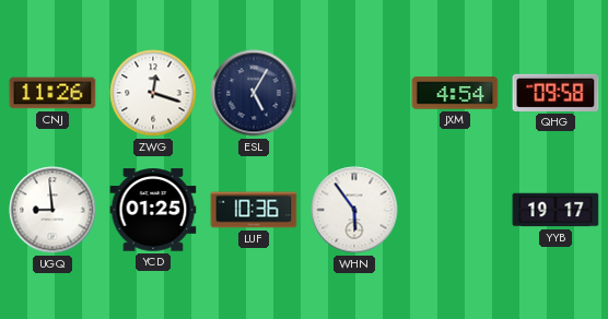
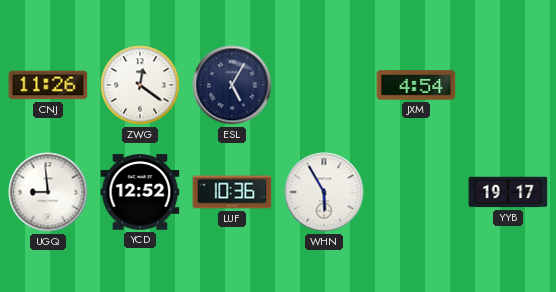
ZWG: 12:18 -> 12:21
QHG: 09:58 -> none
YCD: 01:25 -> 12:52
WHN: 5:54 -> 5:55
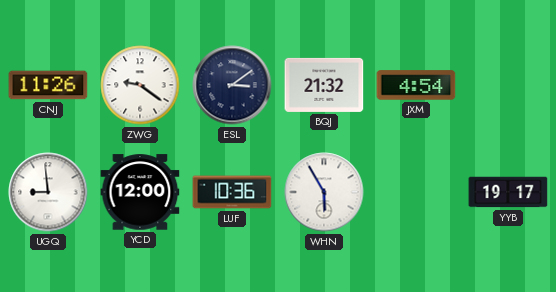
ZWG: 12:21 -> 9:21
ESL: 5:05 -> 3:09
BQJ: none -> 21:32
YCD: 12:52 -> 12:00
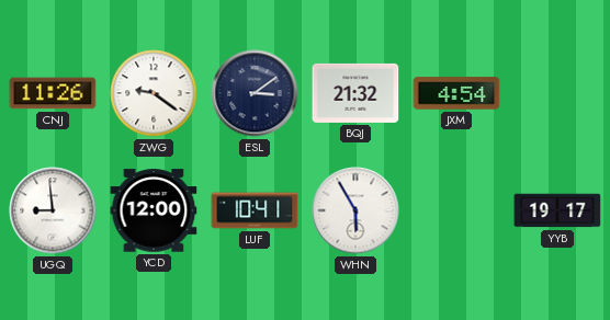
LUF: 10:36 -> 10:41
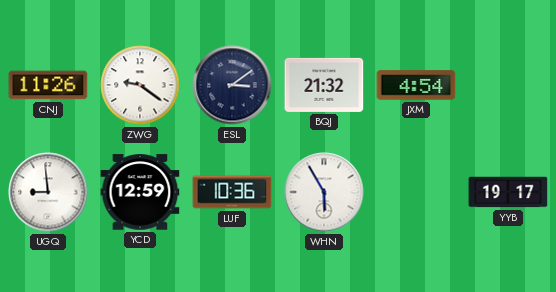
YCD: 12:00 -> 12:59
LUF: 10:41 -> 10:36
